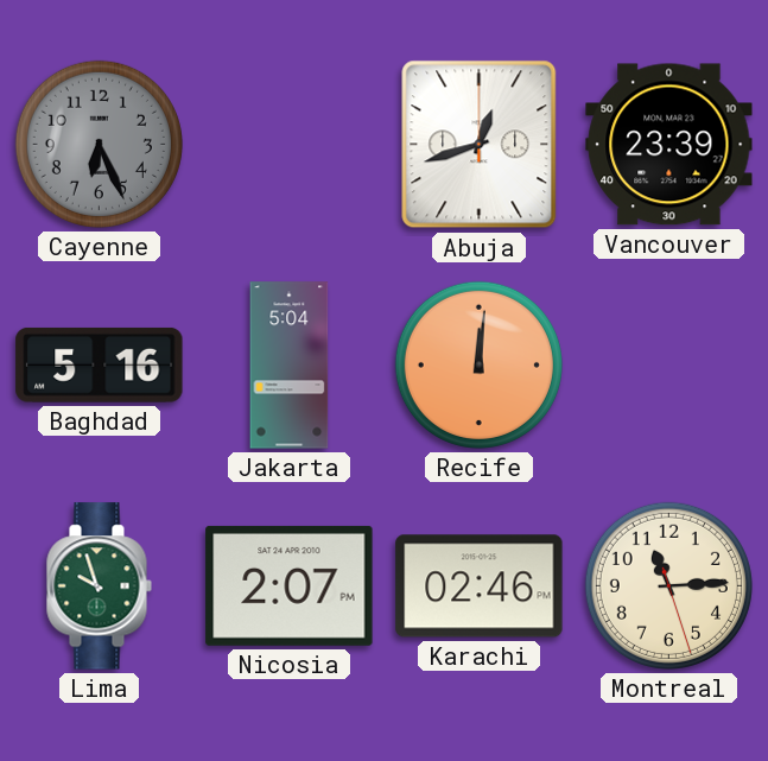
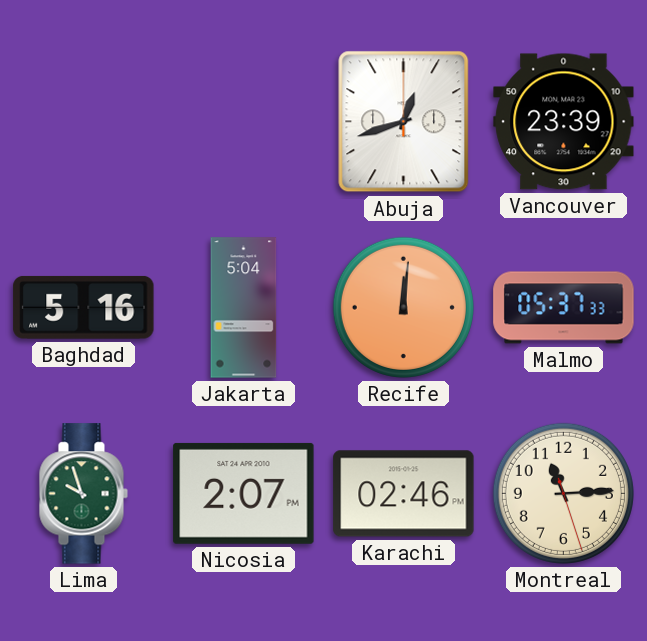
Cayenne: 6:26 -> none
Malmo: none -> 05:37
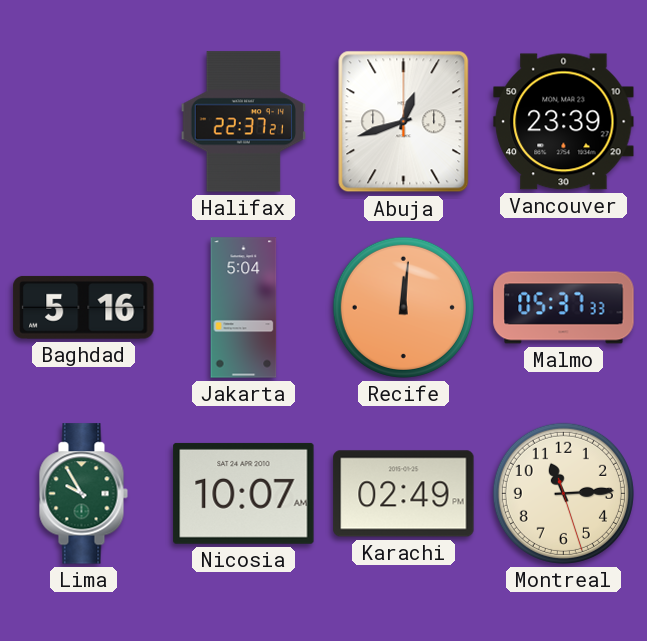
Halifax: none -> 22:37
Lima: 9:57 -> 9:55
Nicosia: 2:07 -> 10:07
Karachi: 02:46 -> 02:49
